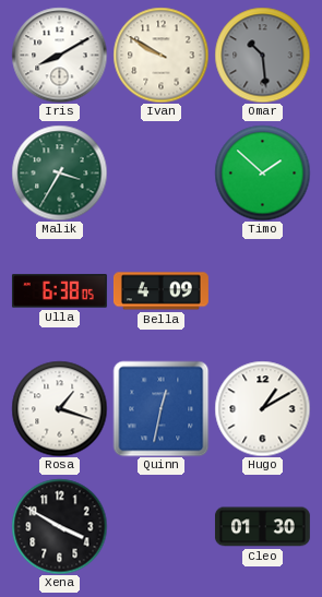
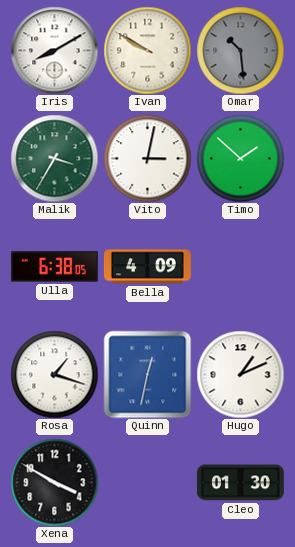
Vito: none -> 3:02
Hugo: 1:10 -> 1:11
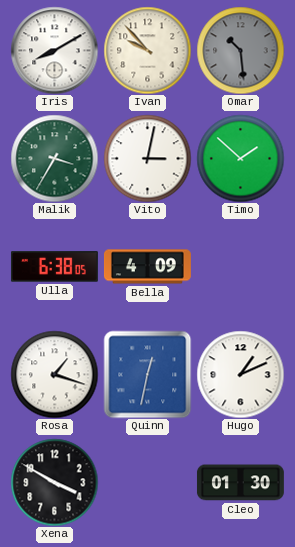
Ivan: 9:50 -> 9:53
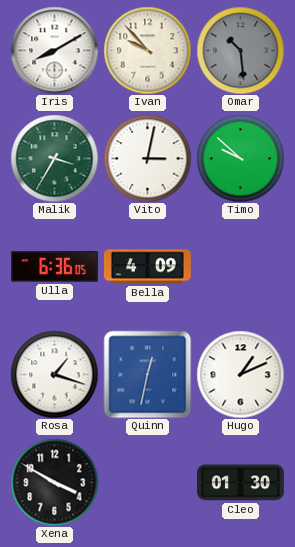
Timo: 1:52 -> 9:52
Ulla: 6:38 -> 6:36
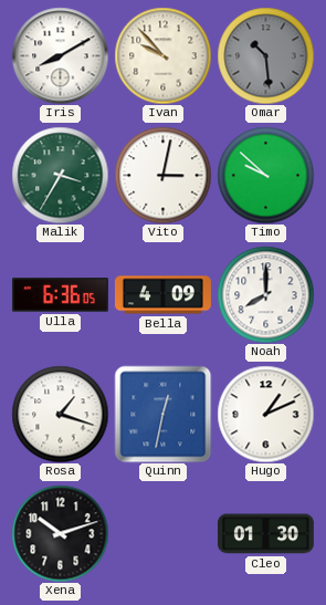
Noah: none -> 8:00
Xena: 3:50 -> 10:12
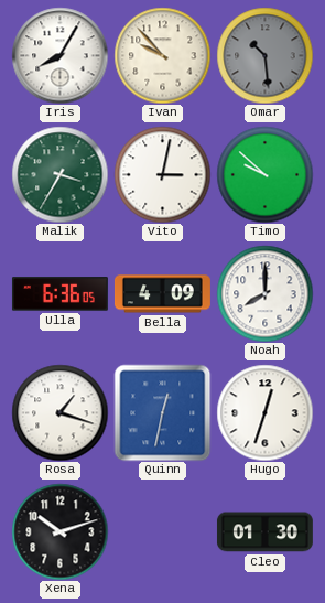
Iris: 8:10 -> 8:05
Hugo: 1:11 -> 12:33
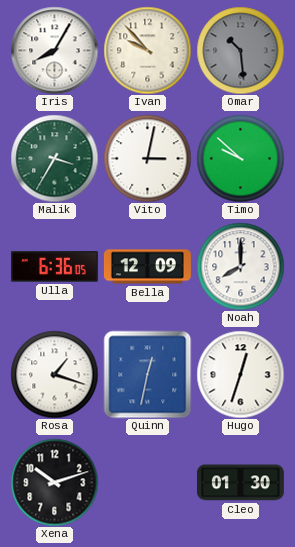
Bella: 4:09 -> 12:09
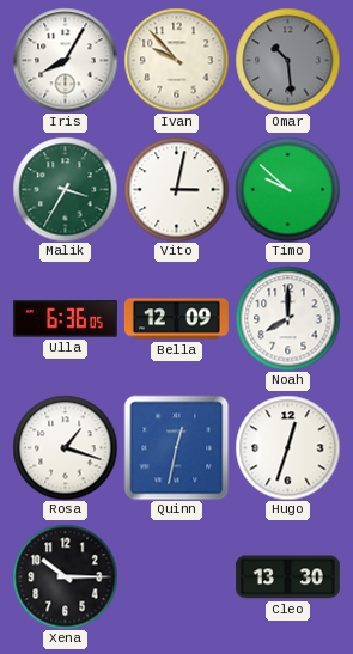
Xena: 10:12 -> 10:15
Cleo: 01:30 -> 13:30
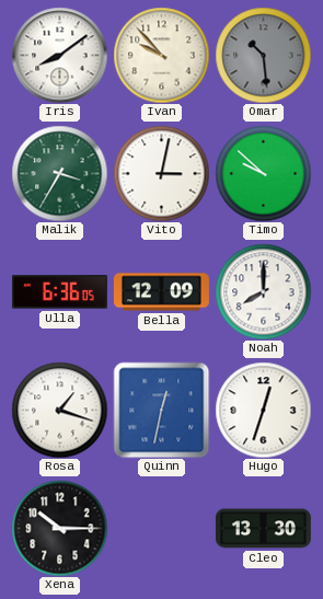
Iris: 8:05 -> 8:09
